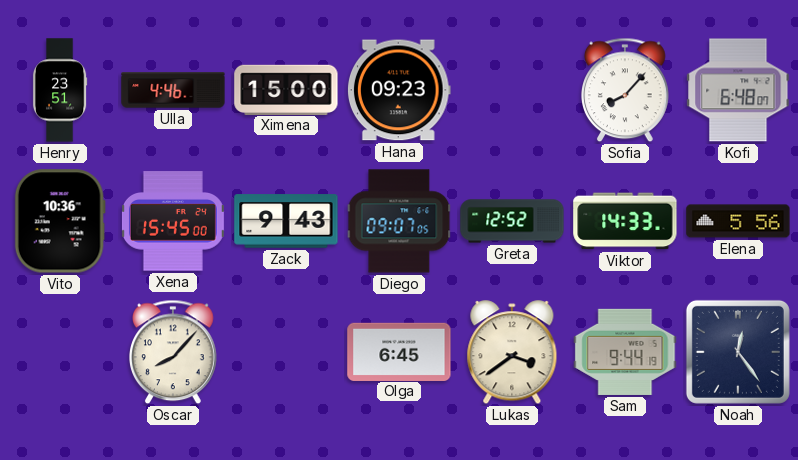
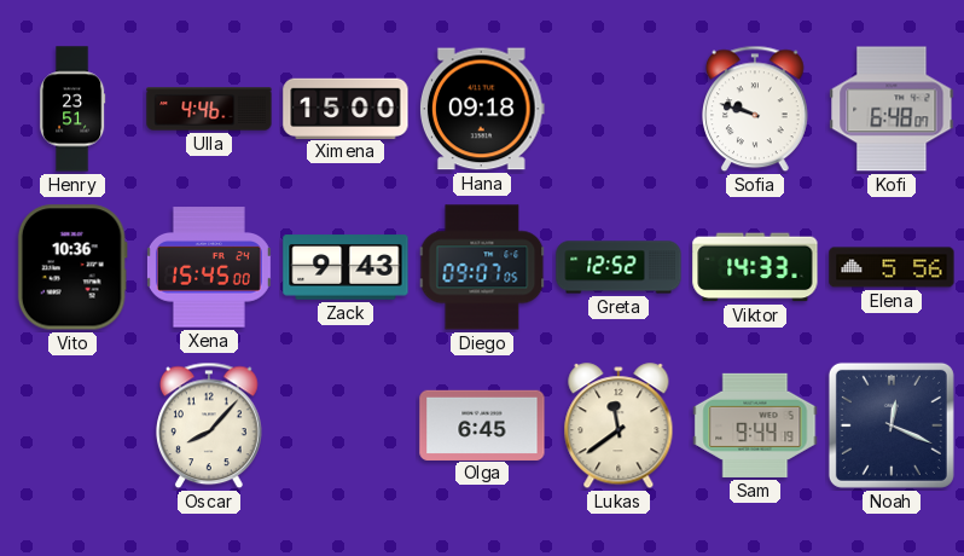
Hana: 09:23 -> 09:18
Sofia: 8:07 -> 9:48
Lukas: 3:39 -> 11:39
Noah: 12:24 -> 12:19
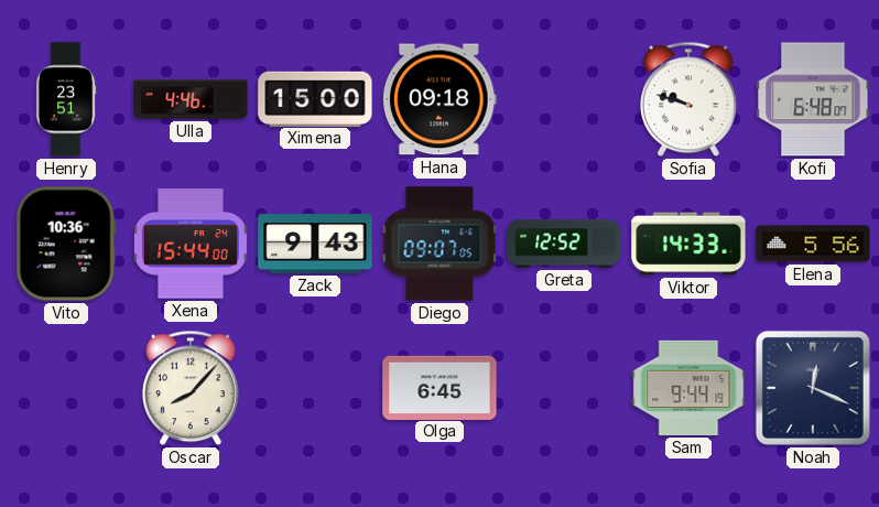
Xena: 15:45 -> 15:44
Lukas: 11:39 -> none
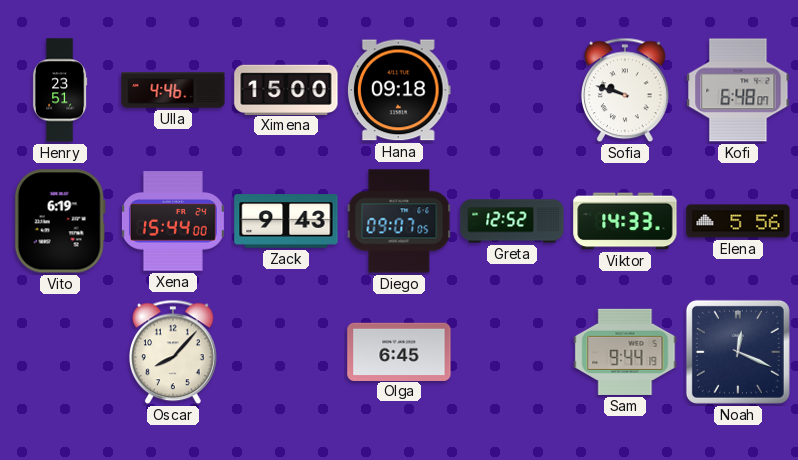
Vito: 10:36 -> 6:19
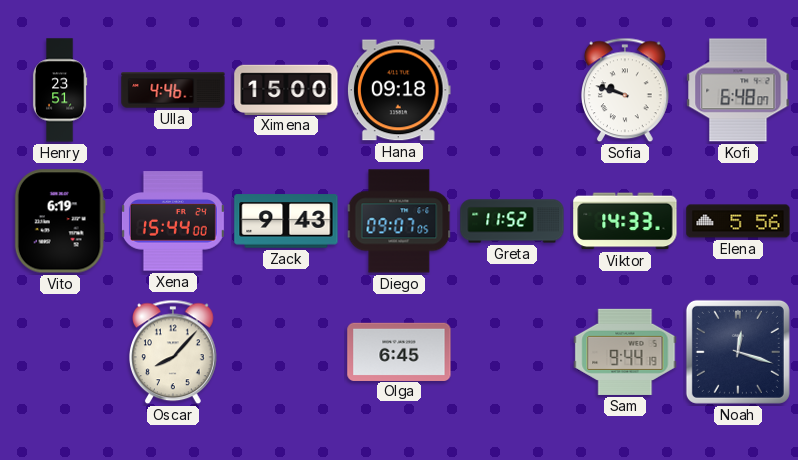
Greta: 12:52 -> 11:52
Noah: 12:19 -> 12:18
